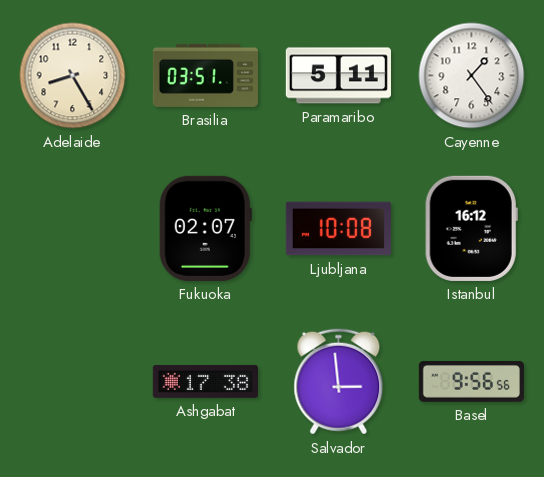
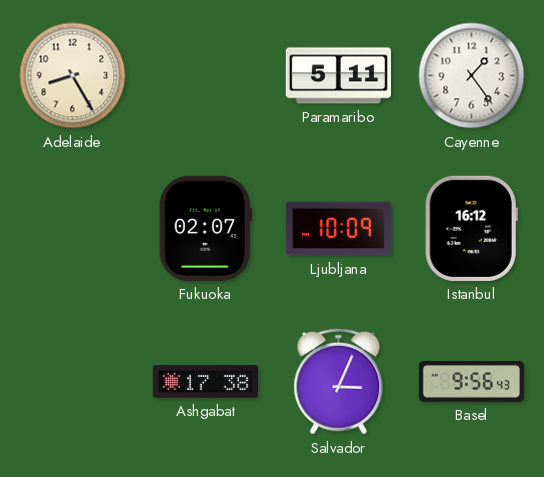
Brasilia: 03:51 -> none
Ljubljana: 10:08 -> 10:09
Salvador: 2:59 -> 3:04
Basel: 9:56:56 -> 9:56:43
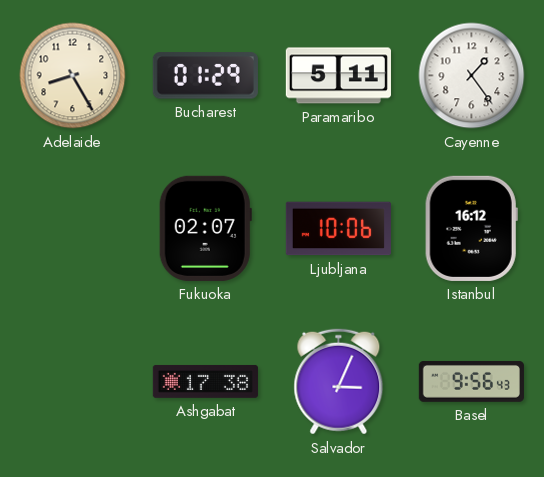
Bucharest: none -> 01:29
Ljubljana: 10:09 -> 10:06
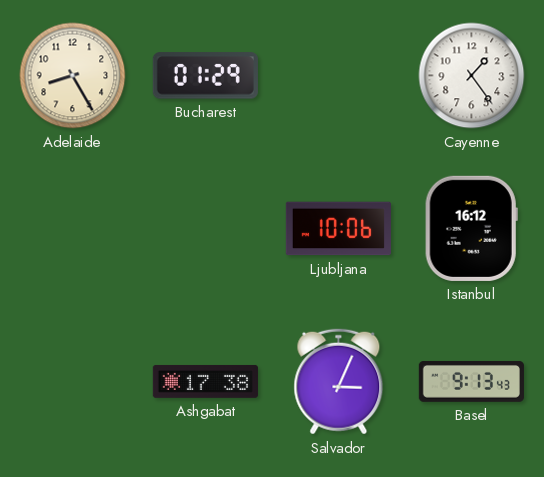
Paramaribo: 5:11 -> none
Fukuoka: 02:07 -> none
Basel: 9:56 -> 9:13
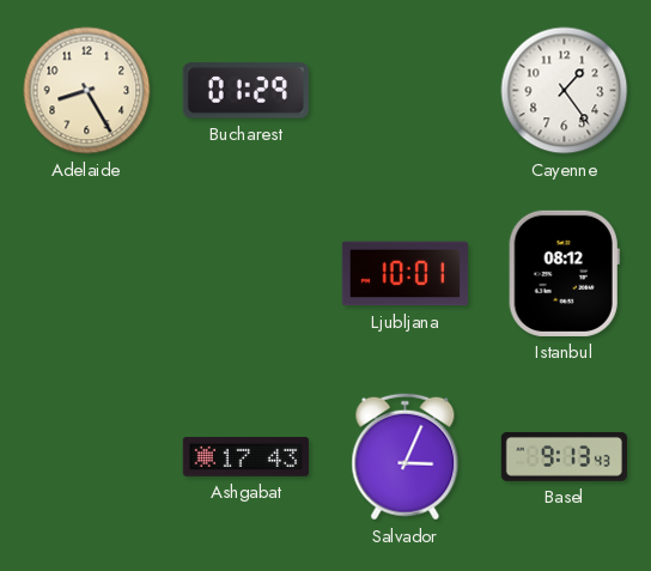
Ljubljana: 10:06 -> 10:01
Istanbul: 16:12 -> 08:12
Ashgabat: 17:38 -> 17:43
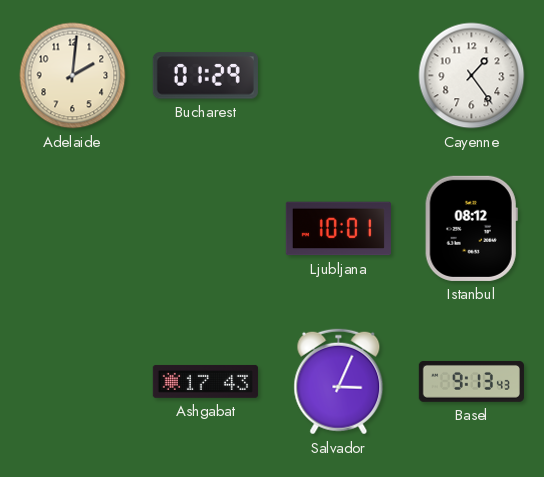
Adelaide: 8:25 -> 2:01
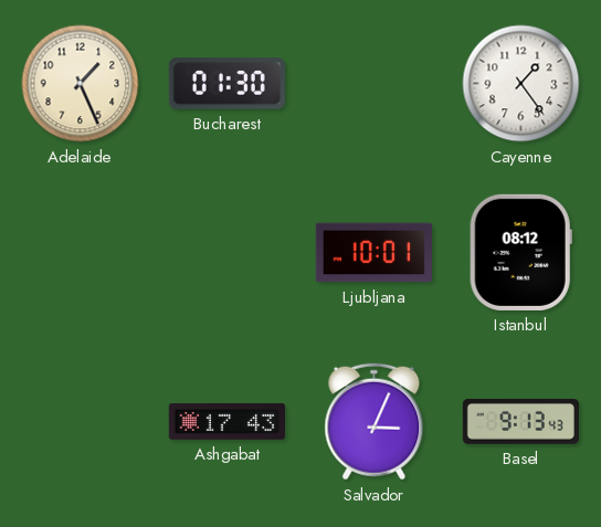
Adelaide: 2:01 -> 1:26
Bucharest: 01:29 -> 01:30
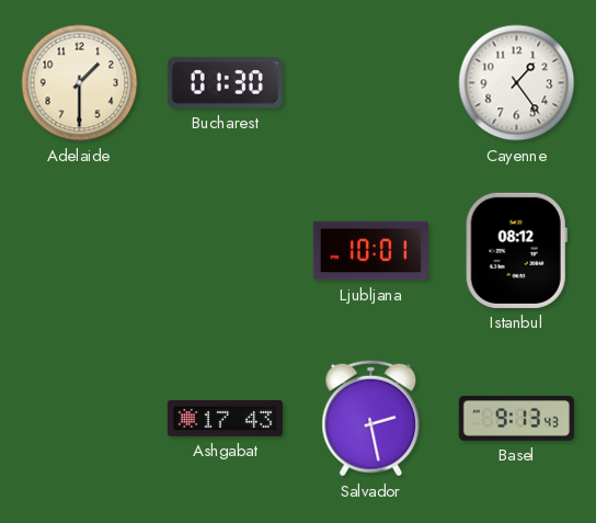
Adelaide: 1:26 -> 1:30
Salvador: 3:04 -> 2:28
